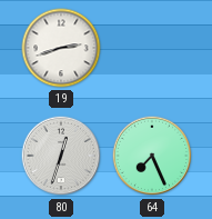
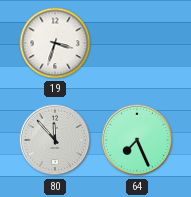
19: 2:42 -> 3:33
80: 12:33 -> 11:53
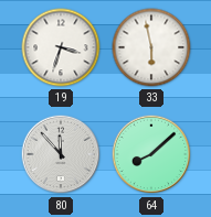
33: none -> 5:58
64: 7:26 -> 8:08
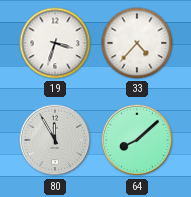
33: 5:58 -> 4:37
80: 11:53 -> 11:55
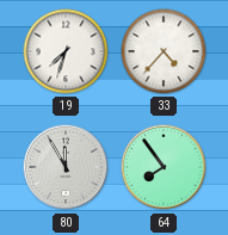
19: 3:33 -> 7:33
64: 8:08 -> 7:54
